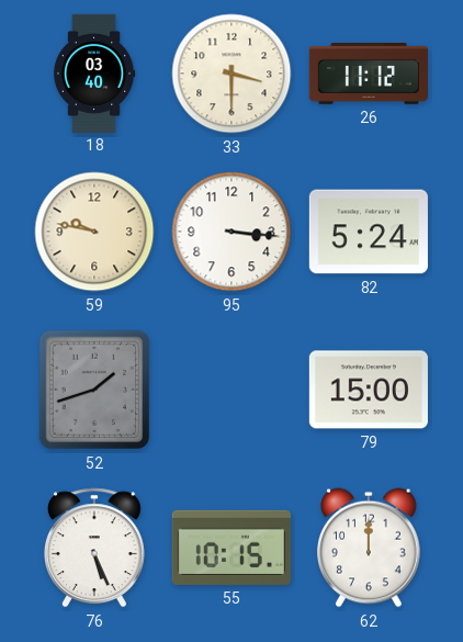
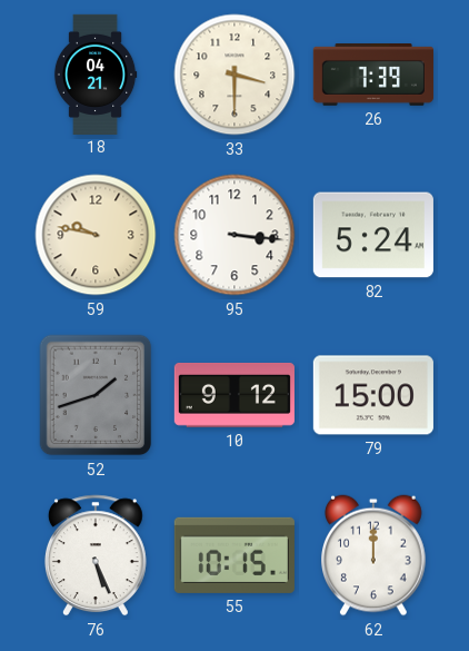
18: 03:40 -> 04:21
26: 11:12 -> 7:39
10: none -> 9:12
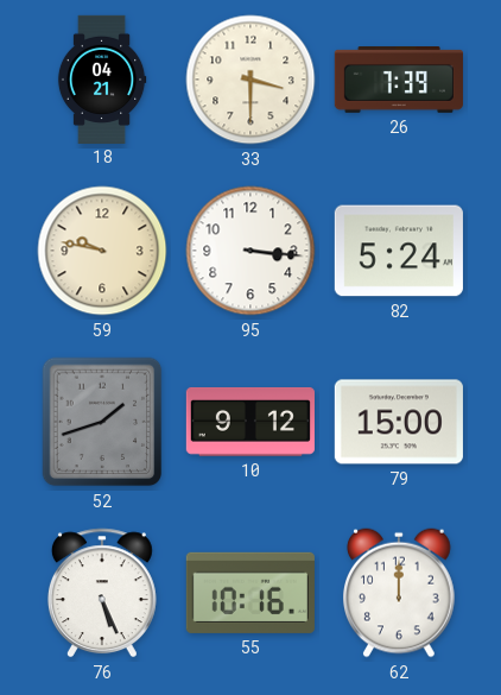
55: 10:15 -> 10:16
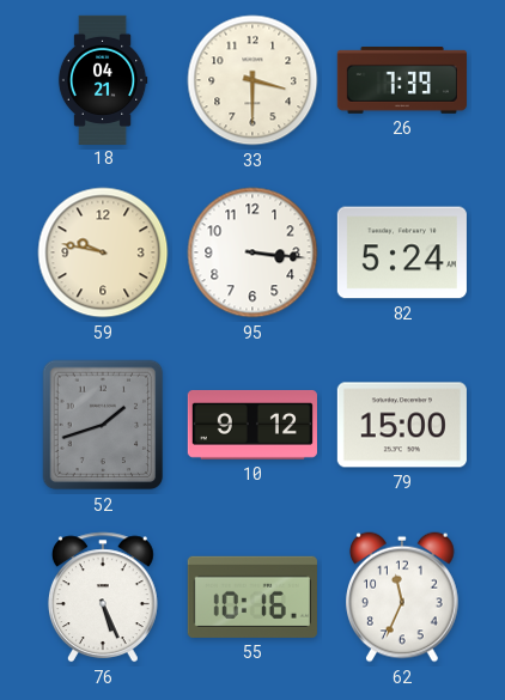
62: 12:00 -> 11:34
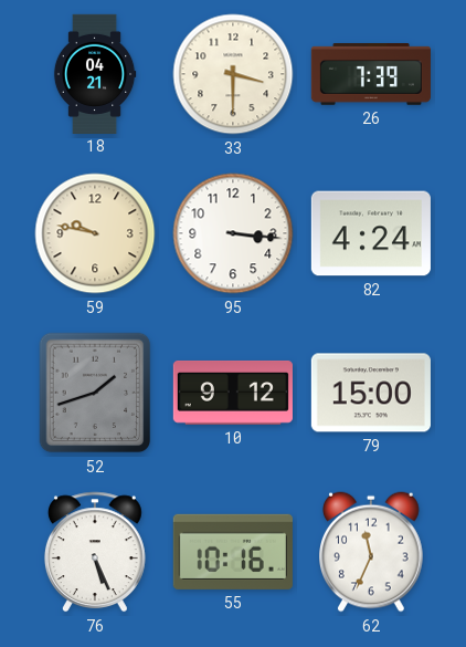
82: 5:24 -> 4:24
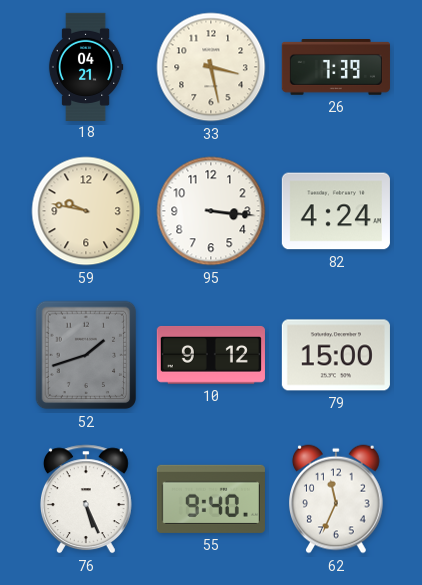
33: 3:30 -> 3:28
55: 10:16 -> 9:40
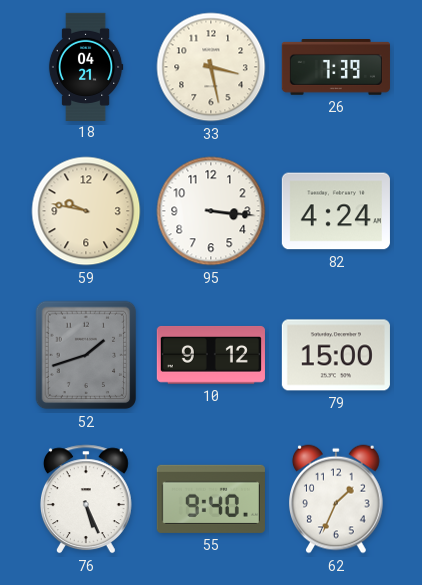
62: 11:34 -> 1:34
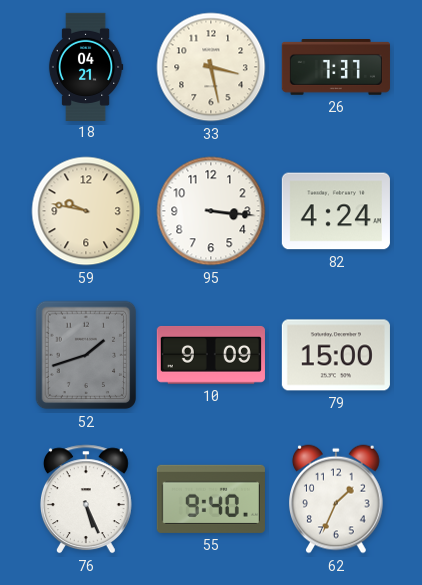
26: 7:39 -> 7:37
10: 9:12 -> 9:09
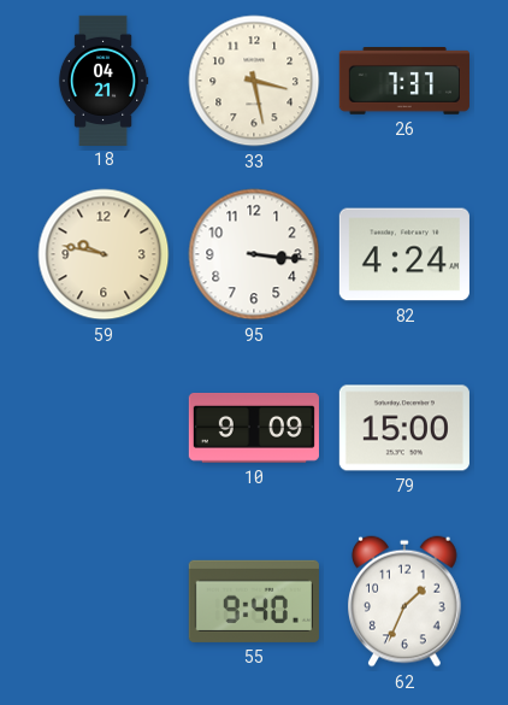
52: 1:42 -> none
76: 5:26 -> none
